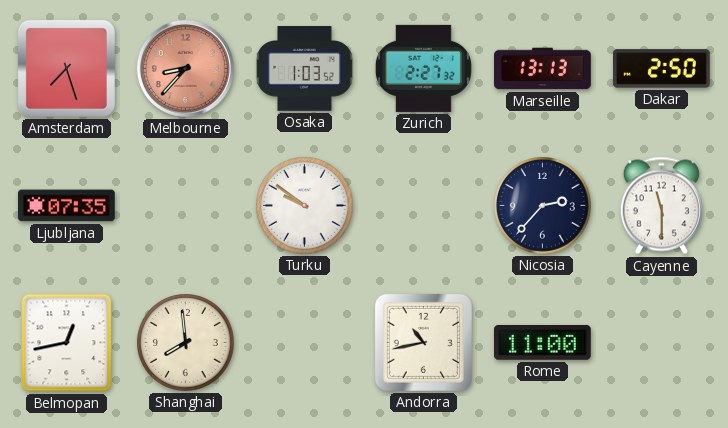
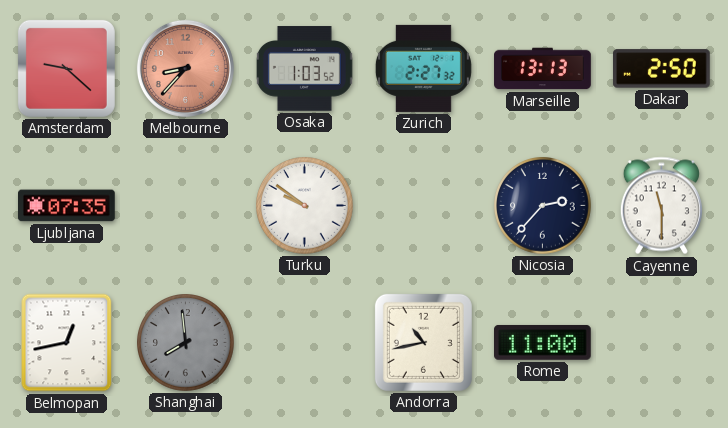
Amsterdam: 7:27 -> 9:22
Shanghai dial: cream -> grey
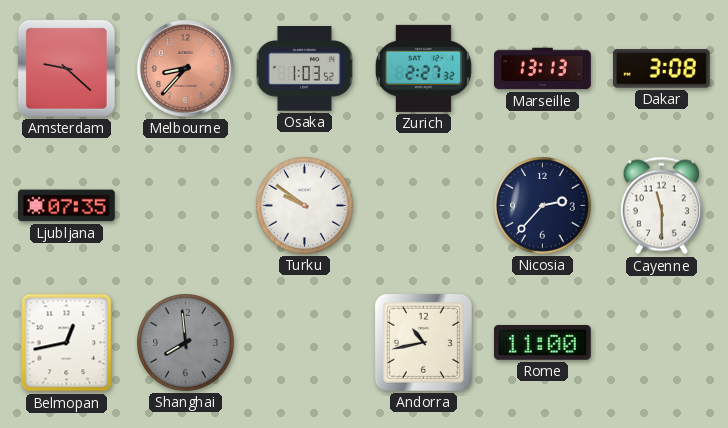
Dakar: 2:50 -> 3:08
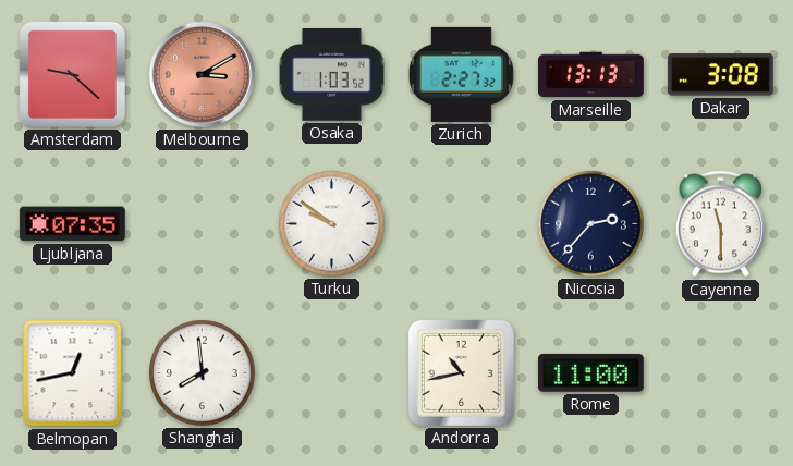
Melbourne: 8:37 -> 3:10
Shanghai dial: grey -> white
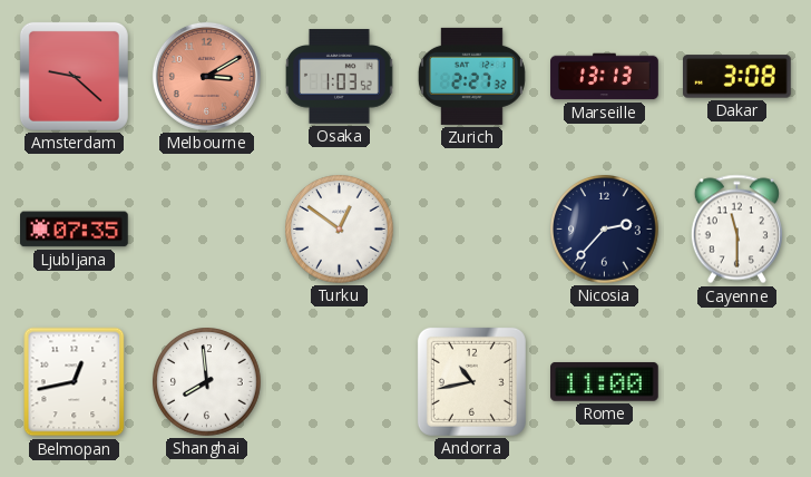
Turku: 9:51 -> 12:51
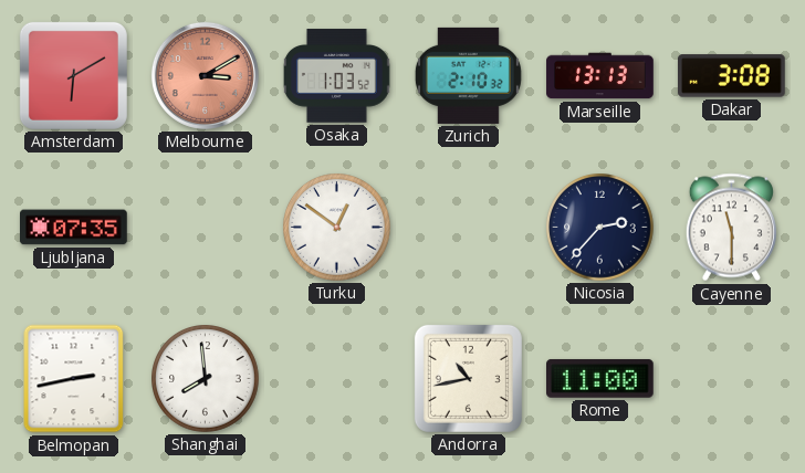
Amsterdam: 9:22 -> 6:10
Zurich: 2:27 -> 2:10
Belmopan: 12:43 -> 2:43
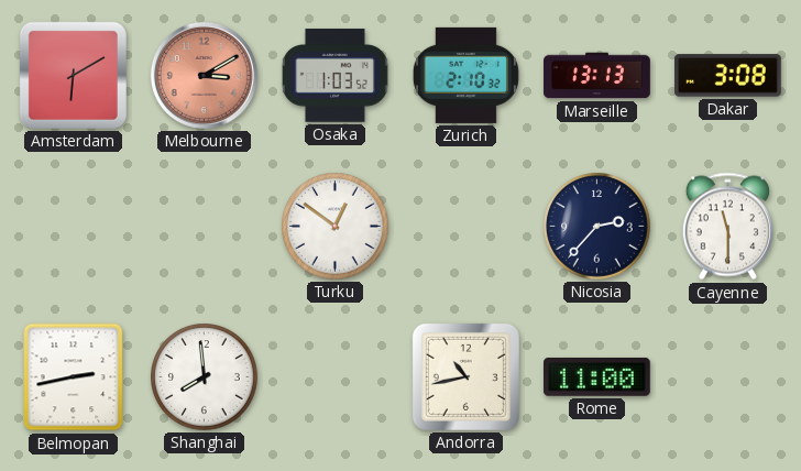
Ljubljana: 07:35 -> none
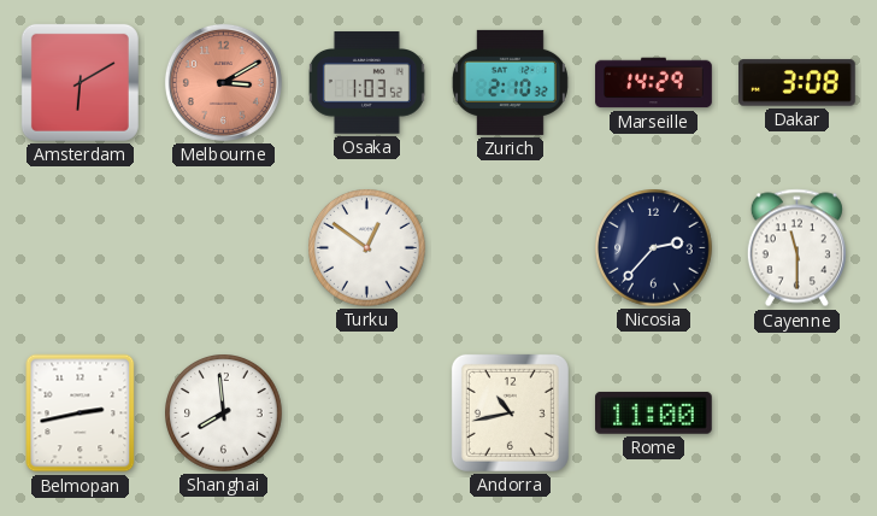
Marseille: 13:13 -> 14:29
